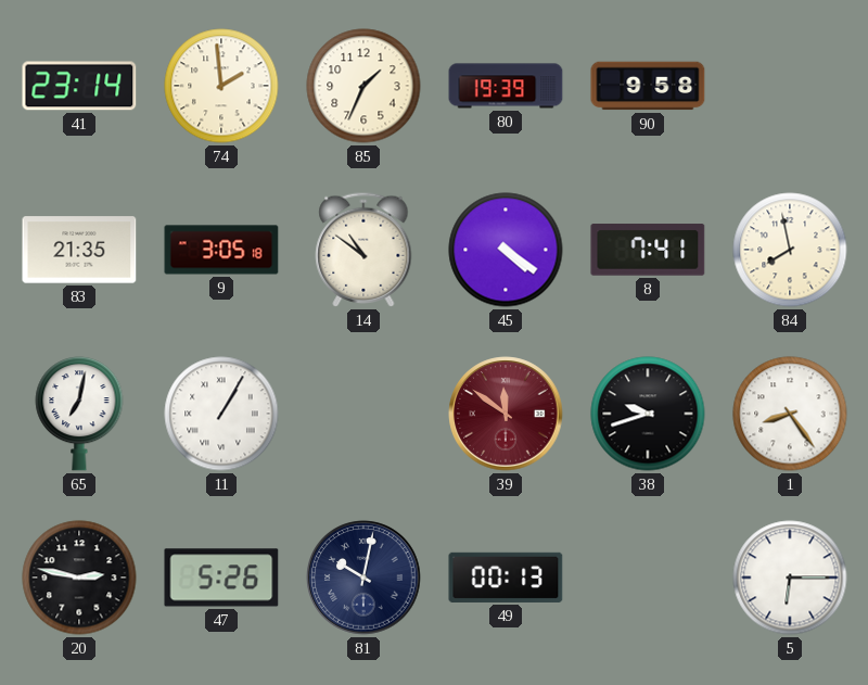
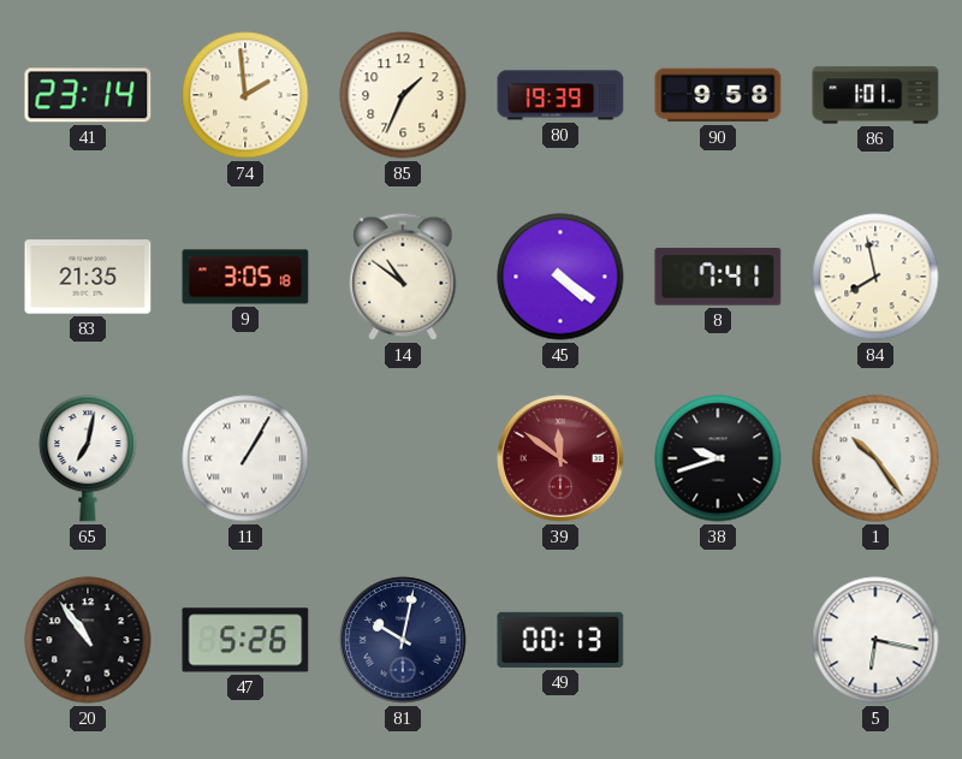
86: none -> 1:01
1: 8:24 -> 10:24
20: 2:47 -> 10:54
5: 6:15 -> 6:17
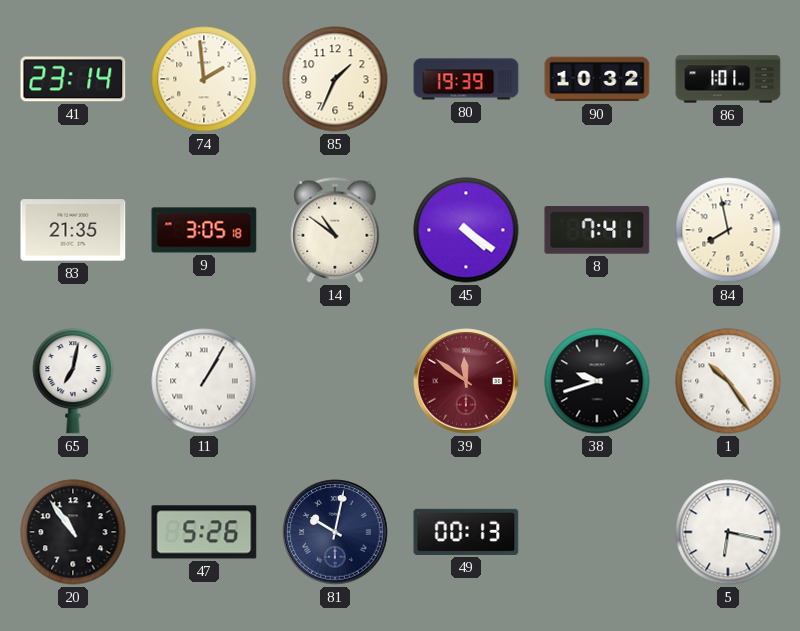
90: 9:58 -> 10:32
